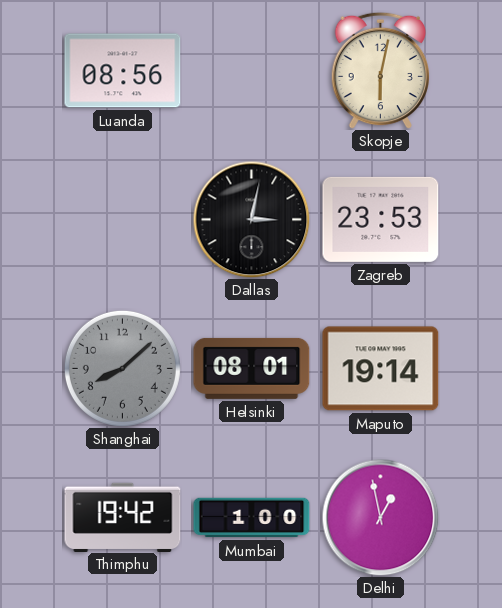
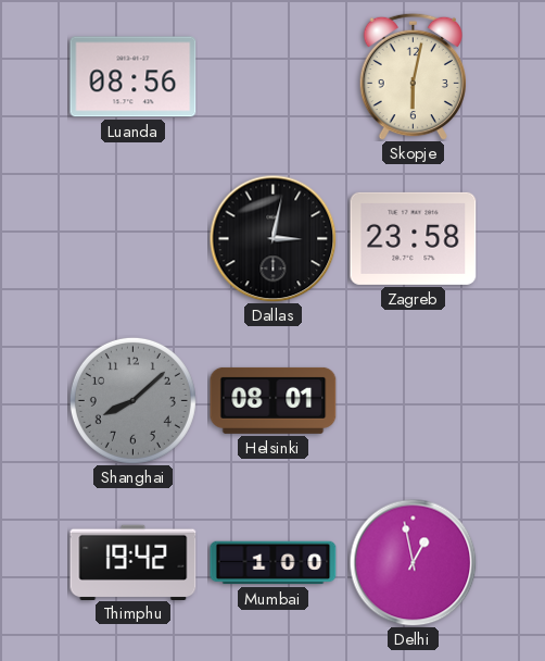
Zagreb: 23:53 -> 23:58
Maputo: 19:14 -> none
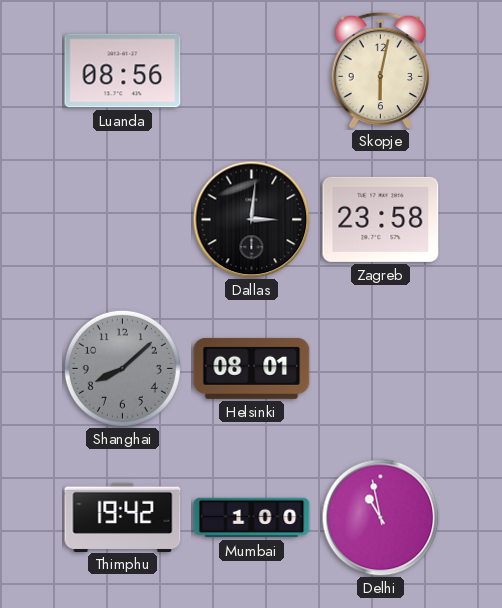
Dallas: 3:02 -> 3:01
Delhi: 12:58 -> 10:58
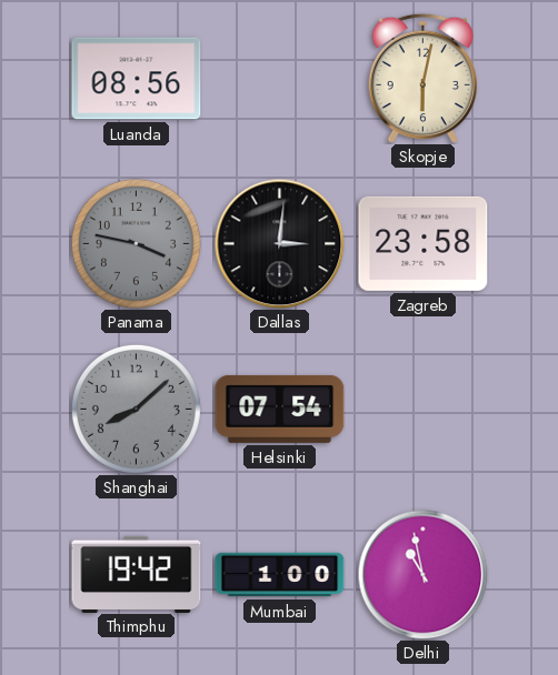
Panama: none -> 3:47
Helsinki: 08:01 -> 07:54
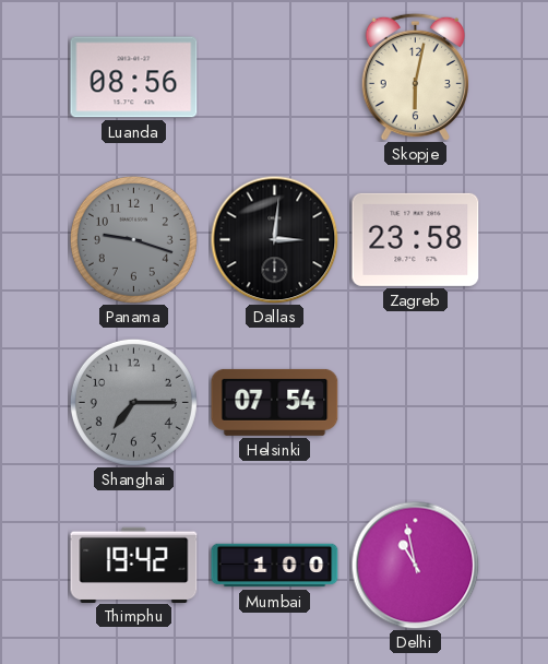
Panama: 3:47 -> 9:18
Shanghai: 8:08 -> 7:15
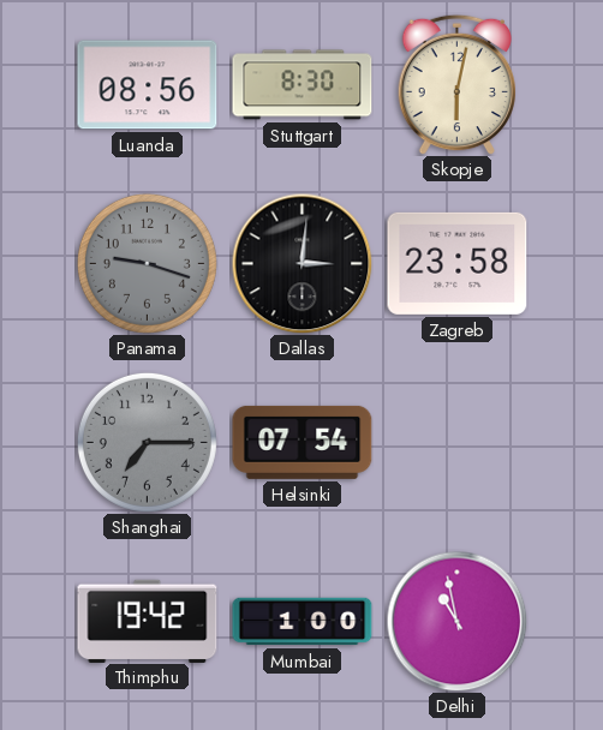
Stuttgart: none -> 8:30
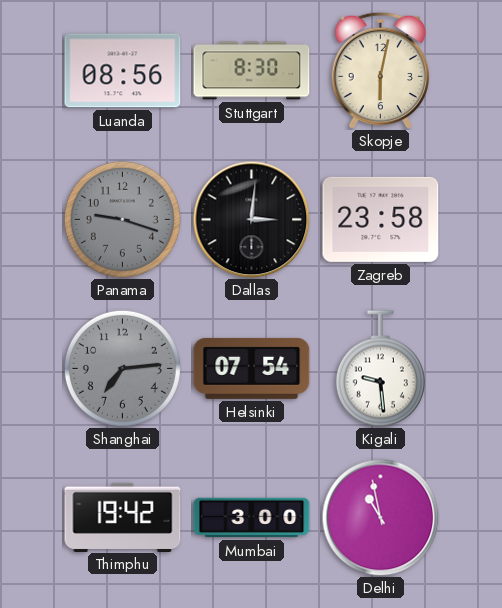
Shanghai: 7:15 -> 7:14
Kigali: none -> 9:29
Mumbai: 1:00 -> 3:00
